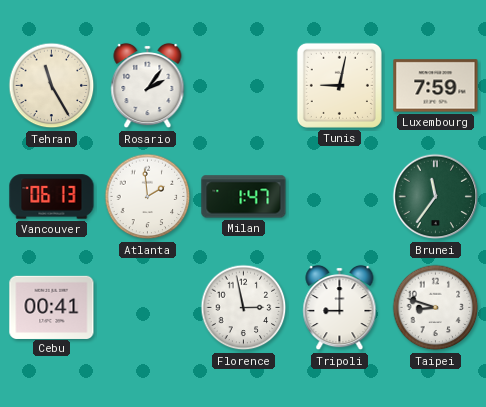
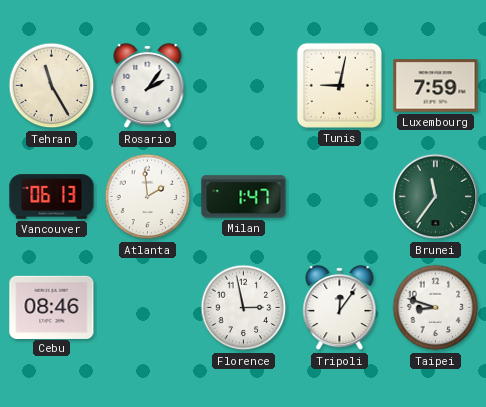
Cebu: 00:41 -> 08:46
Tripoli: 9:00 -> 12:06
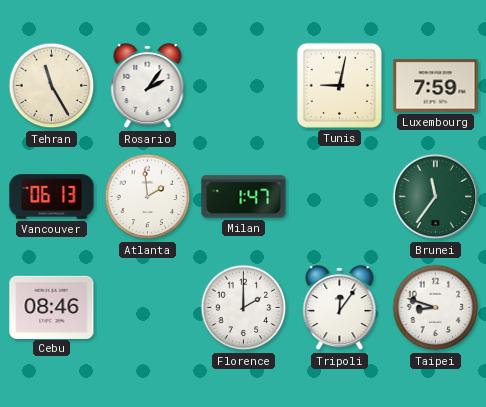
Florence: 2:58 -> 2:00
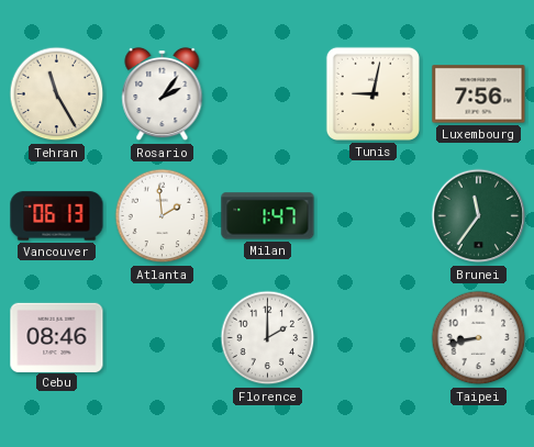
Luxembourg: 7:59 -> 7:56
Tripoli: 12:06 -> none
Taipei: 8:48 -> 8:43
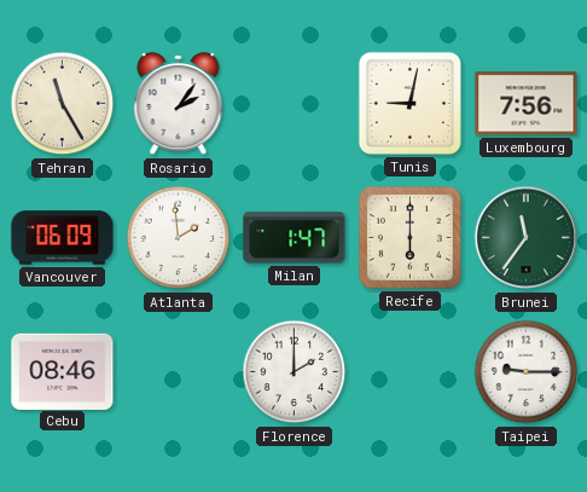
Vancouver: 06:13 -> 06:09
Recife: none -> 6:00
Taipei: 8:43 -> 9:15
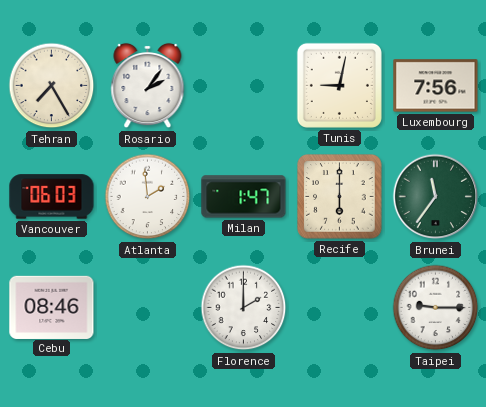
Tehran: 11:25 -> 7:25
Vancouver: 06:09 -> 06:03
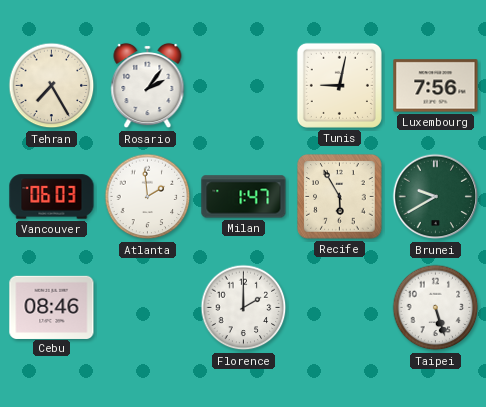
Recife: 6:00 -> 5:55
Brunei: 11:36 -> 9:40
Taipei: 9:15 -> 5:27
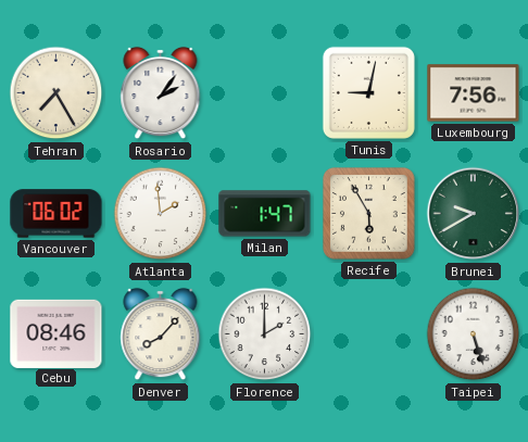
Vancouver: 06:03 -> 06:02
Denver: none -> 8:07
